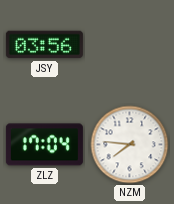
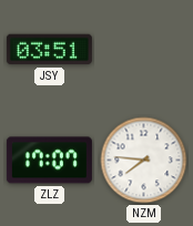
JSY: 03:56 -> 03:51
ZLZ: 17:04 -> 17:07
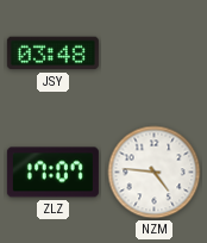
JSY: 03:51 -> 03:48
NZM: 7:46 -> 4:46
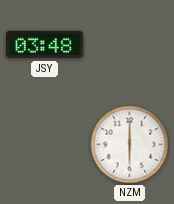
ZLZ: 17:07 -> none
NZM: 4:46 -> 6:00
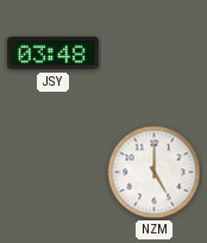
NZM: 6:00 -> 5:00
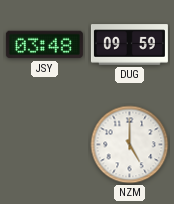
DUG: none -> 09:59
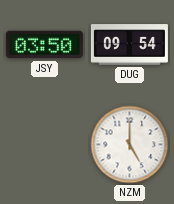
JSY: 03:48 -> 03:50
DUG: 09:59 -> 09:54
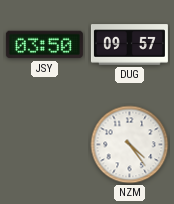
DUG: 09:54 -> 09:57
NZM: 5:00 -> 4:24
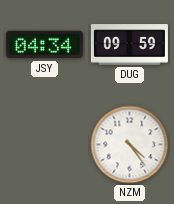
JSY: 03:50 -> 04:34
DUG: 09:57 -> 09:59
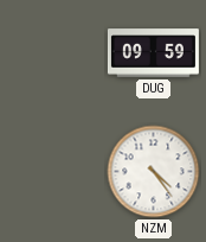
JSY: 04:34 -> none
